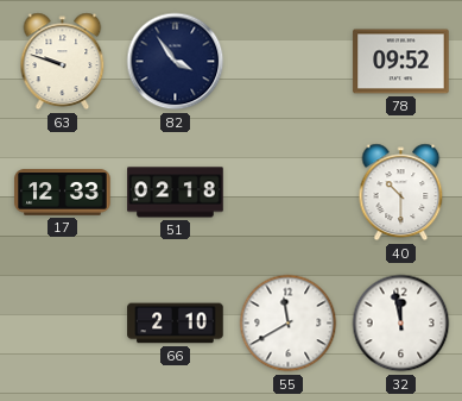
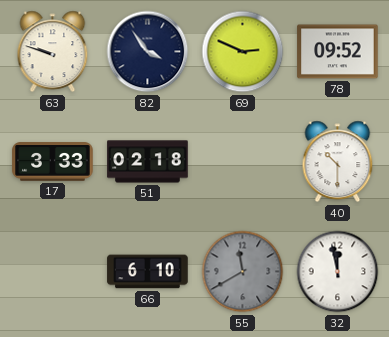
69: none -> 2:49
17: 12:33 -> 3:33
66: 2:10 -> 6:10
55 dial: white -> grey
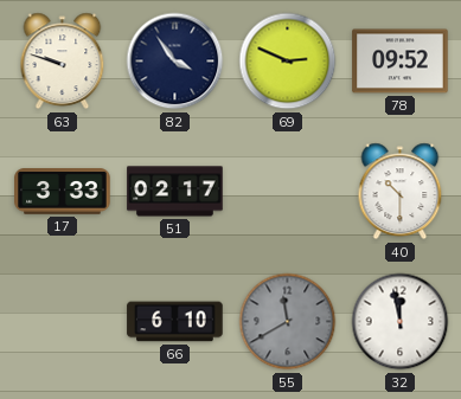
51: 02:18 -> 02:17
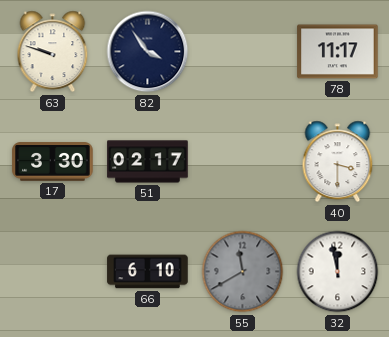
69: 2:49 -> none
78: 09:52 -> 11:17
17: 3:33 -> 3:30
40: 10:30 -> 3:30
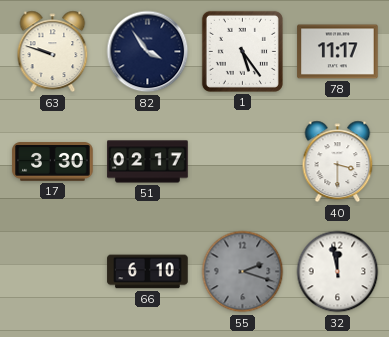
1: none -> 5:24
55: 11:40 -> 2:18
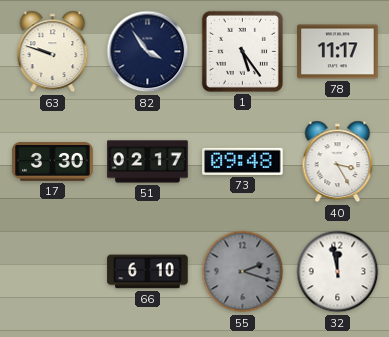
73: none -> 09:48
40: 3:30 -> 3:25
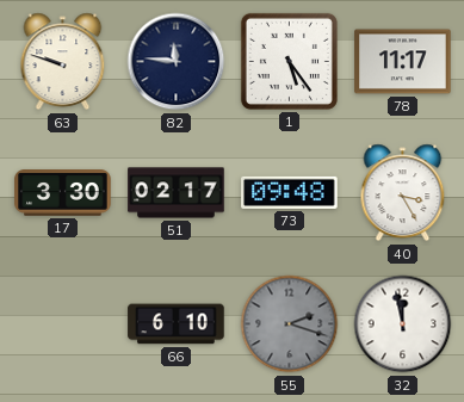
82: 3:54 -> 11:46
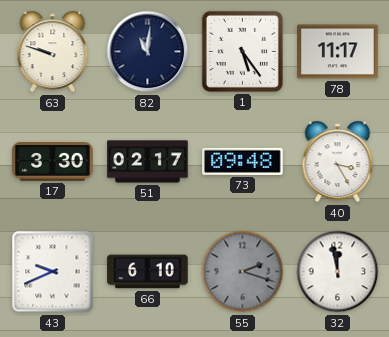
82: 11:46 -> 11:01
43: none -> 9:41
